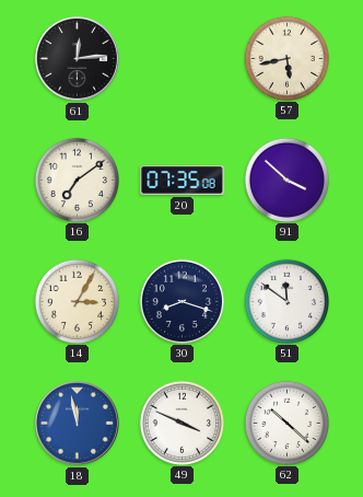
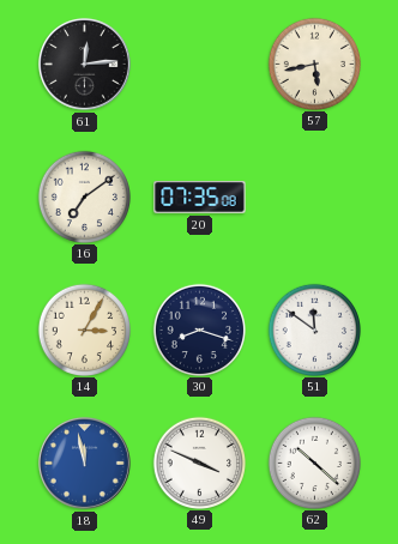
91: 3:52 -> none
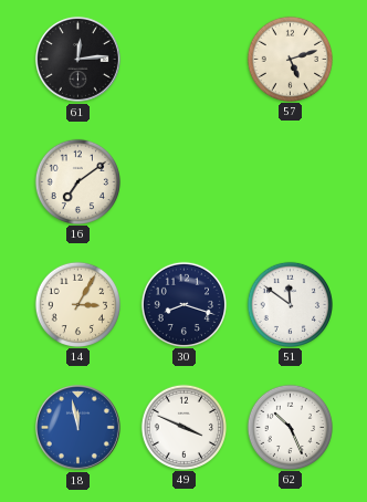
57: 5:43 -> 5:12
20: 07:35 -> none
62: 10:22 -> 10:26
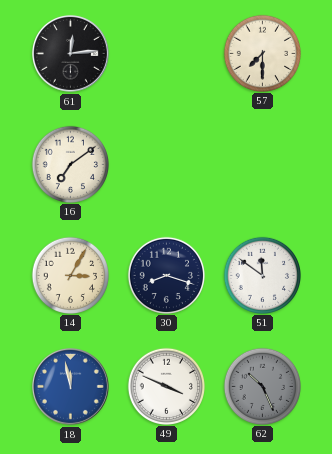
57: 5:12 -> 7:30
62 dial: white -> grey
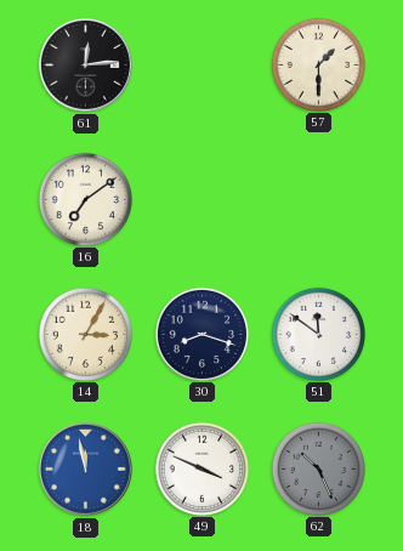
57: 7:30 -> 1:30
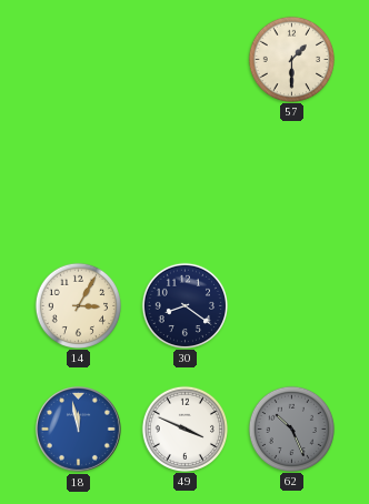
61: 12:14 -> none
16: 7:09 -> none
30: 8:18 -> 8:21
51: 11:51 -> none
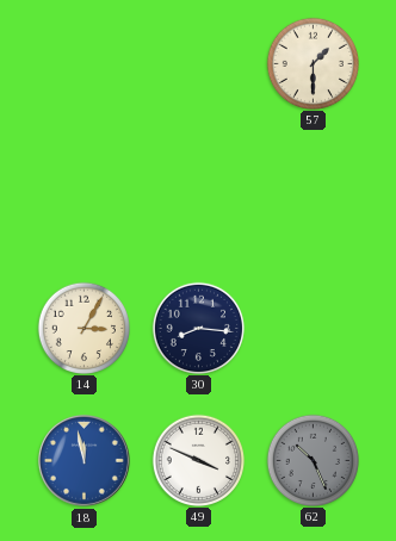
30: 8:21 -> 8:16
